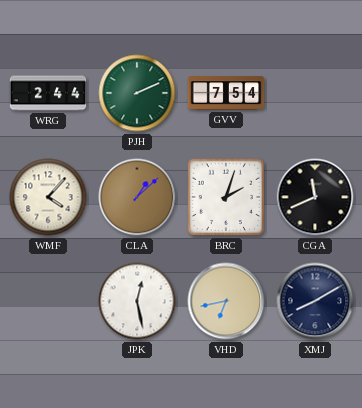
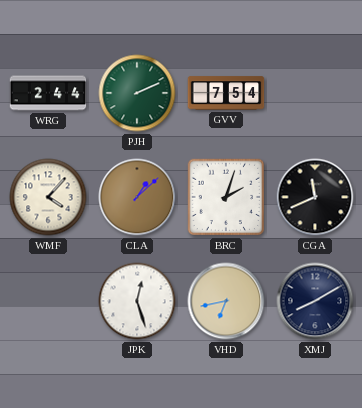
JPK: 12:28 -> 12:27
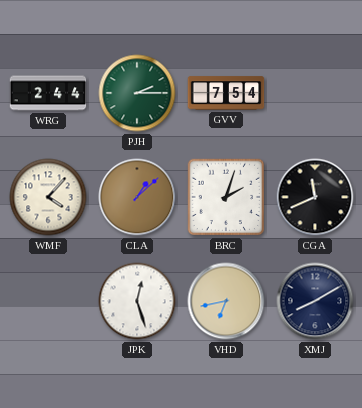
PJH: 2:11 -> 2:15
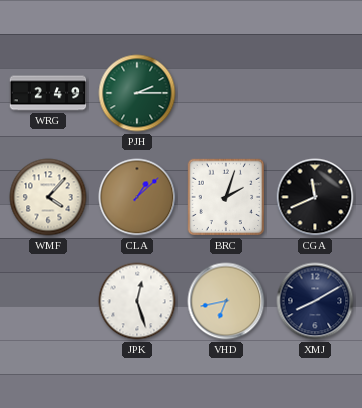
WRG: 2:44 -> 2:49
GVV: 7:54 -> none
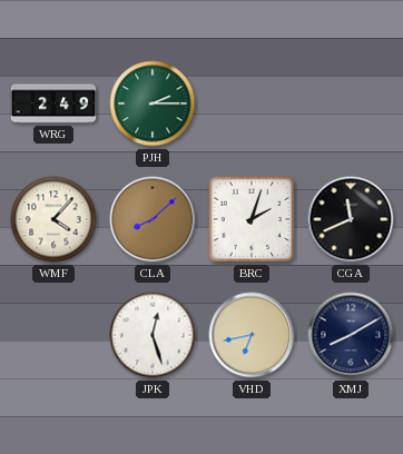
CLA: 1:08 -> 8:08
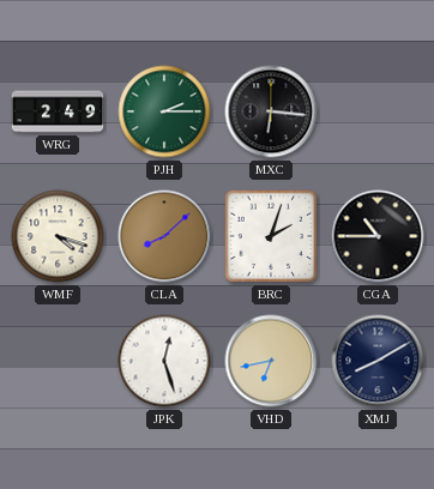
MXC: none -> 6:16
WMF: 4:07 -> 4:18
CGA: 11:41 -> 10:45
